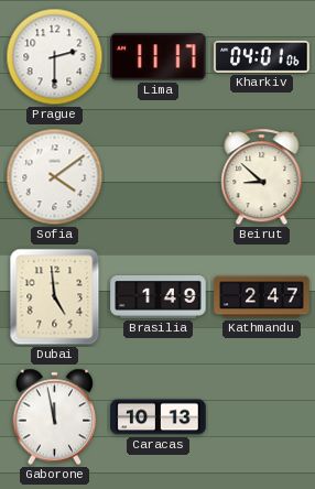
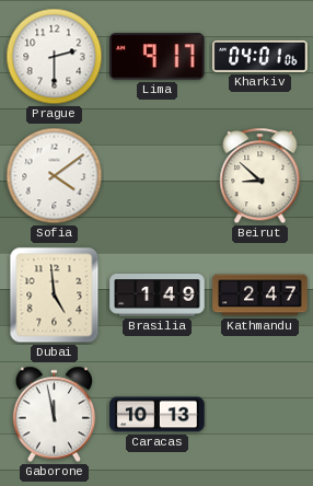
Lima: 11:17 -> 9:17
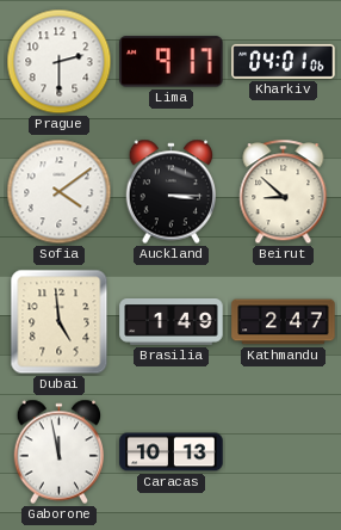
Auckland: none -> 3:15
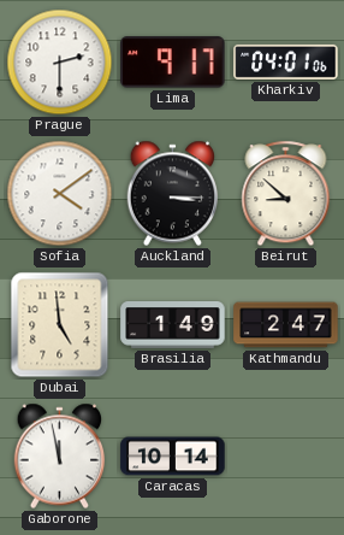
Caracas: 10:13 -> 10:14
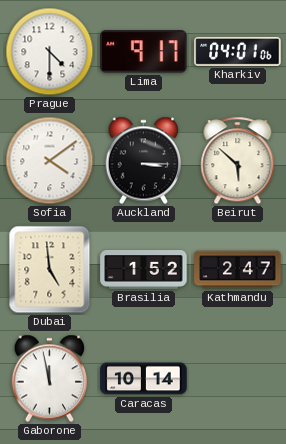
Prague: 2:30 -> 4:30
Beirut: 8:52 -> 5:52
Brasilia: 1:49 -> 1:52
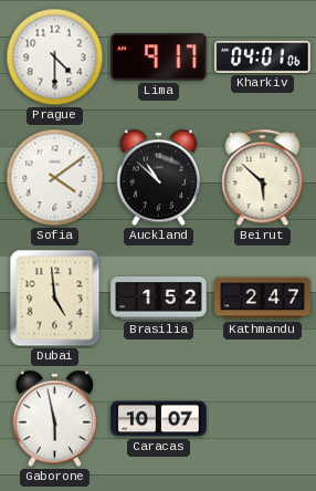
Auckland: 3:15 -> 10:52
Gaborone: 11:58 -> 5:58
Caracas: 10:14 -> 10:07
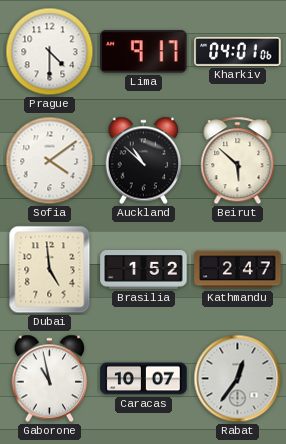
Gaborone: 5:58 -> 10:58
Rabat: none -> 12:36
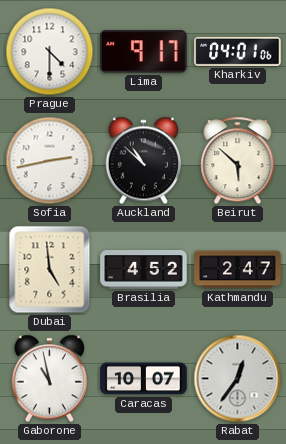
Sofia: 4:09 -> 2:43
Brasilia: 1:52 -> 4:52
